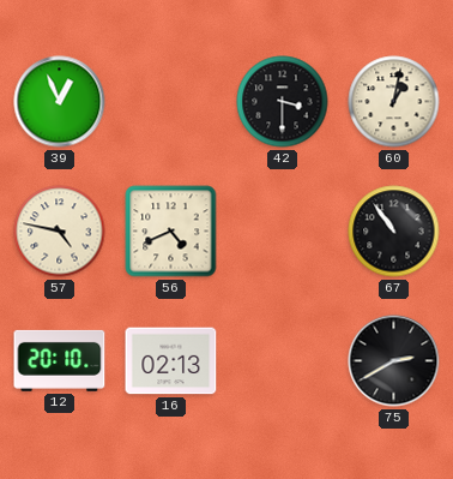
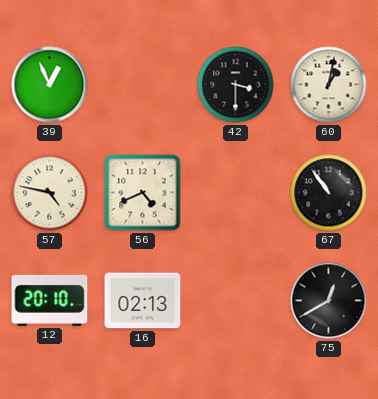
75: 2:40 -> 12:40
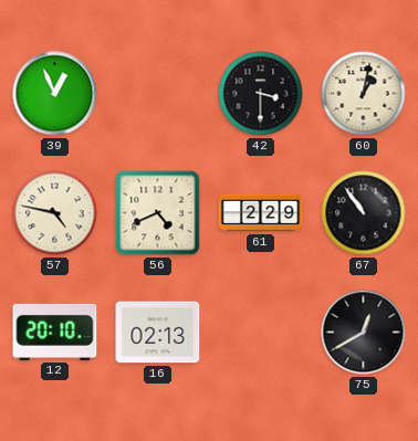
61: none -> 2:29
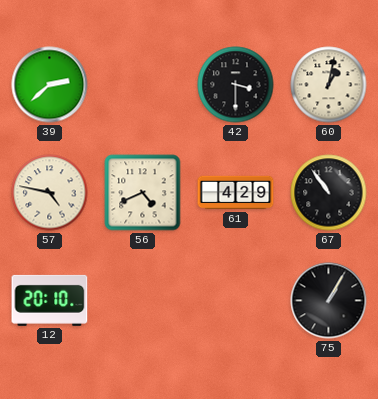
39: 12:56 -> 2:38
61: 2:29 -> 4:29
16: 02:13 -> none
75: 12:40 -> 1:05
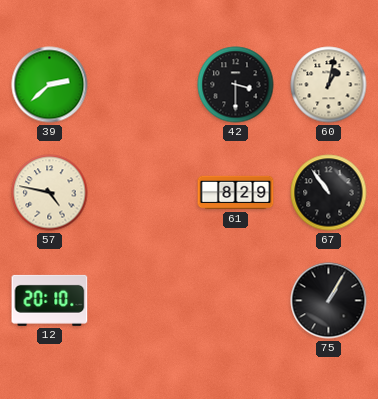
56: 4:41 -> none
61: 4:29 -> 8:29
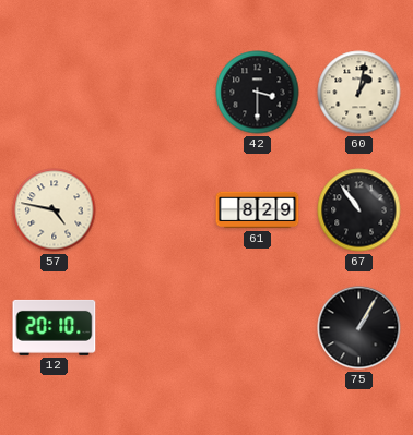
39: 2:38 -> none
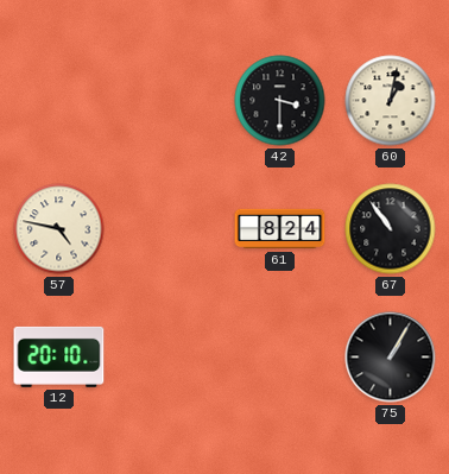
61: 8:29 -> 8:24
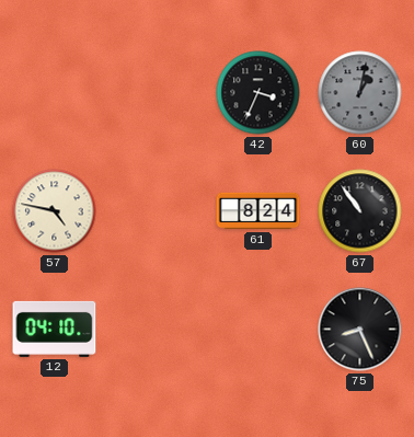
42: 3:30 -> 3:34
60 dial: cream -> grey
12: 20:10 -> 04:10
75: 1:05 -> 8:26
